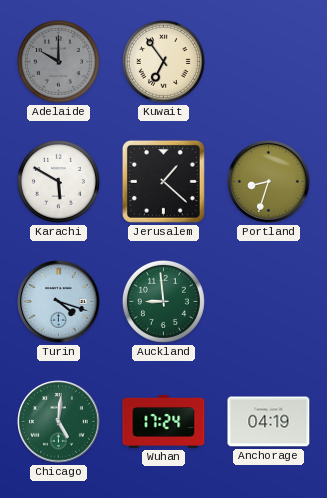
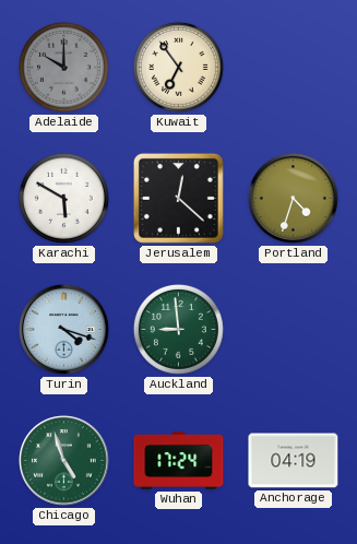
Jerusalem: 1:22 -> 12:22
Portland: 8:33 -> 4:33
Chicago: 5:01 -> 4:57
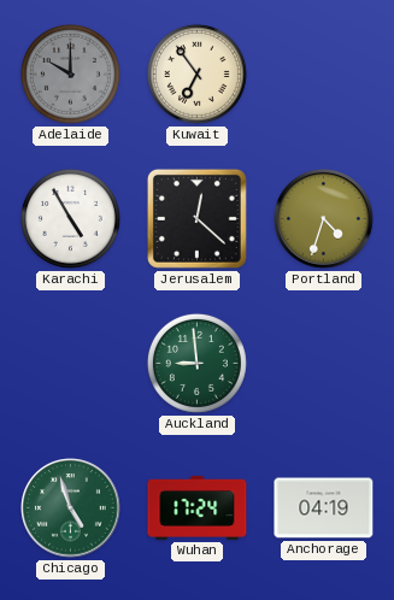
Karachi: 5:50 -> 4:55
Turin: 4:18 -> none
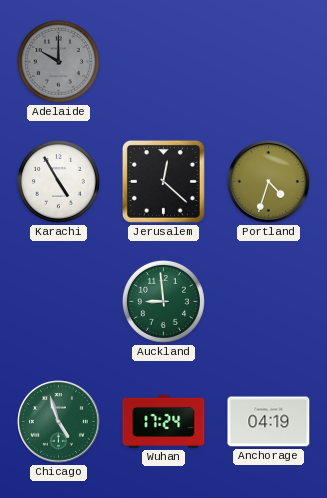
Kuwait: 6:54 -> none
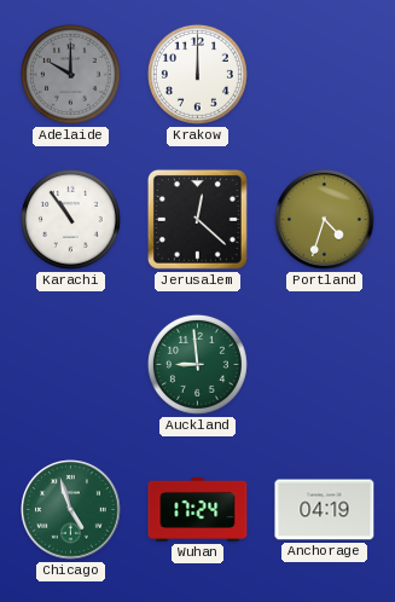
Krakow: none -> 12:00
Karachi: 4:55 -> 10:54
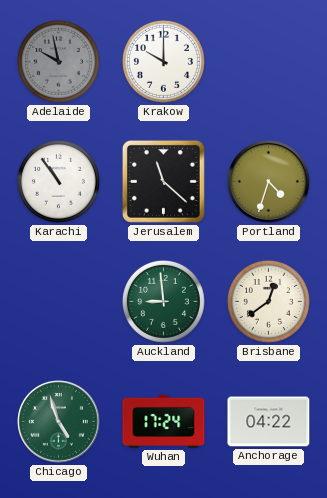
Adelaide: 10:00 -> 9:58
Krakow: 12:00 -> 10:00
Jerusalem: 12:22 -> 11:22
Brisbane: none -> 12:39
Anchorage: 04:19 -> 04:22
